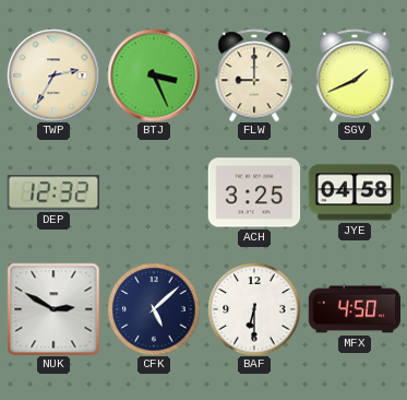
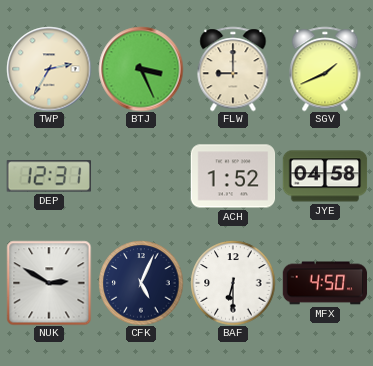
DEP: 12:32 -> 12:31
ACH: 3:25 -> 1:52
CFK: 5:08 -> 5:04
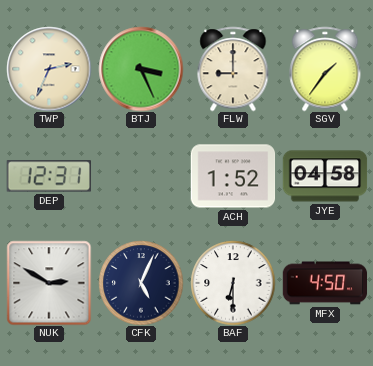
TWP: 2:35 -> 2:34
SGV: 1:41 -> 1:36
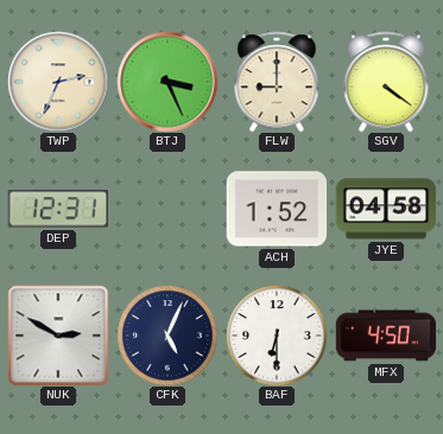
SGV: 1:36 -> 4:21
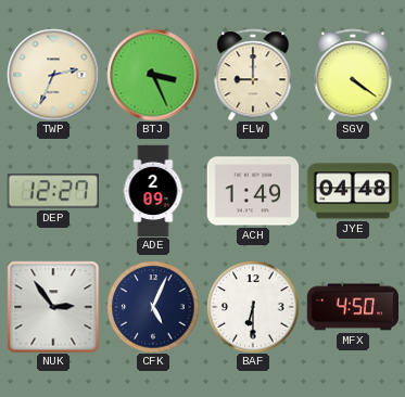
DEP: 12:31 -> 12:27
ADE: none -> 2:09
ACH: 1:52 -> 1:49
JYE: 04:58 -> 04:48
NUK: 2:50 -> 2:54
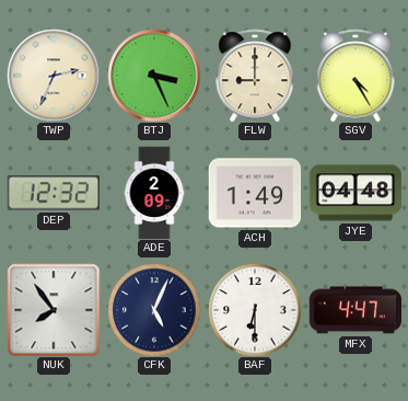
SGV: 4:21 -> 4:25
DEP: 12:27 -> 12:32
NUK: 2:54 -> 7:54
MFX: 4:50 -> 4:47
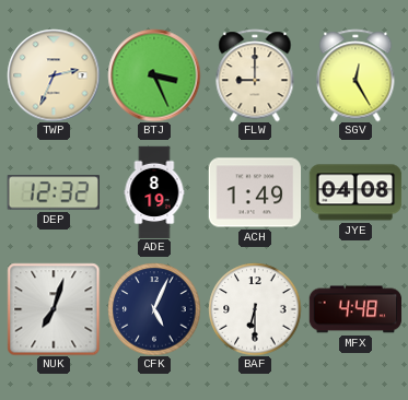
SGV: 4:25 -> 12:25
ADE: 2:09 -> 8:19
JYE: 04:48 -> 04:08
NUK: 7:54 -> 7:03
MFX: 4:47 -> 4:48
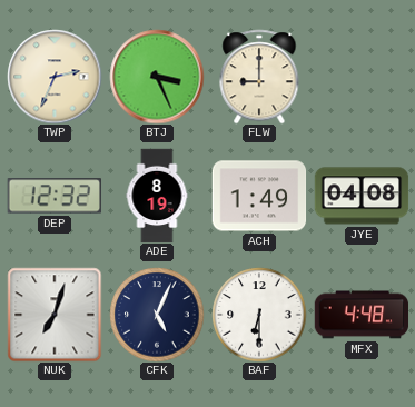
SGV: 12:25 -> none
